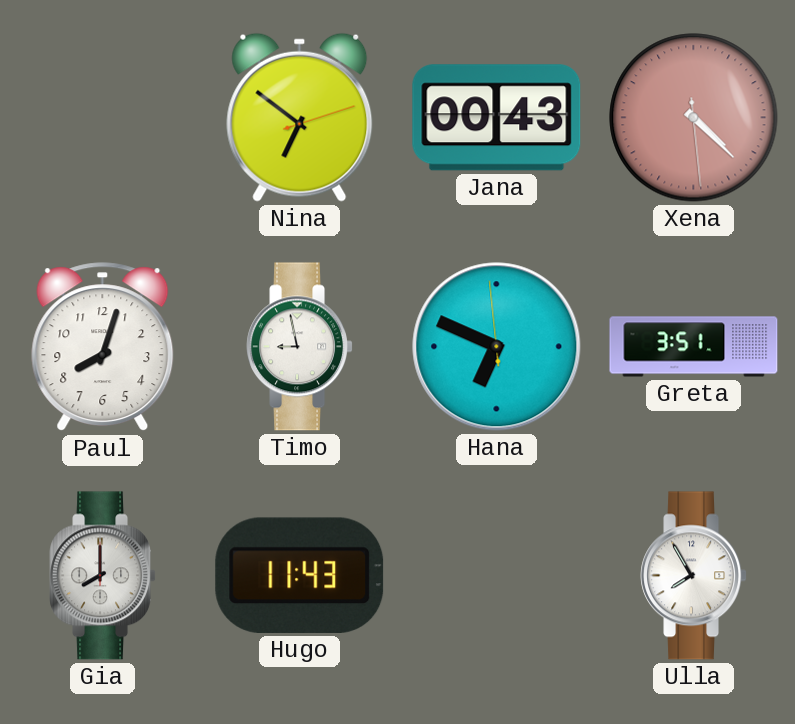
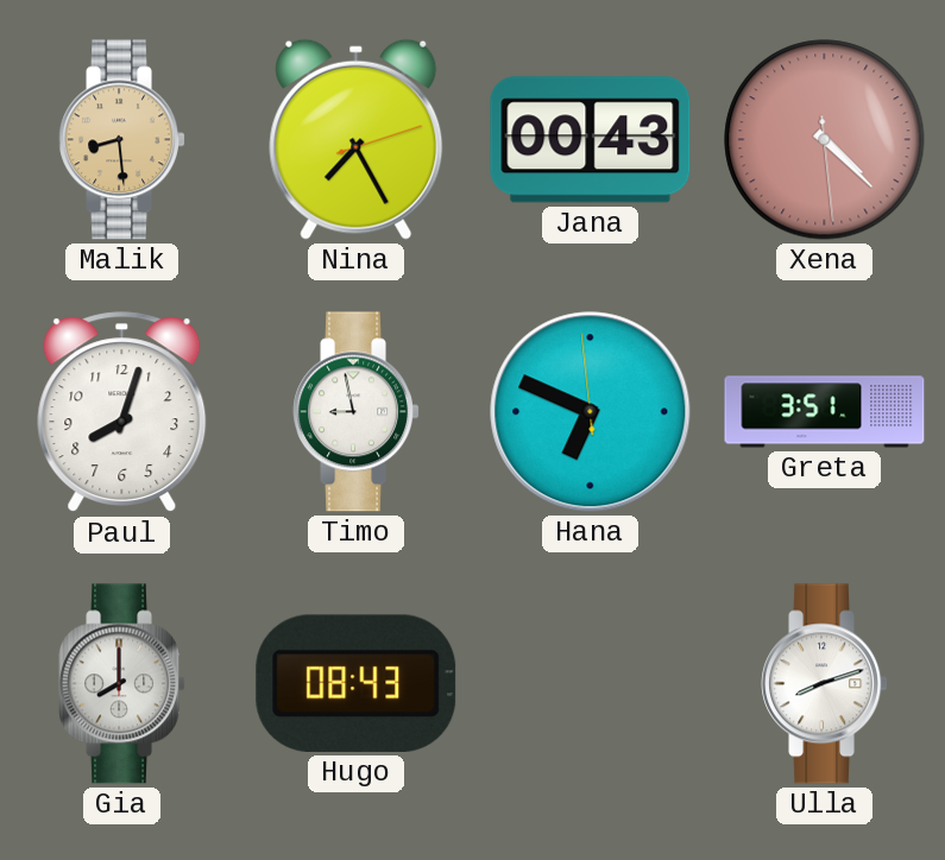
Malik: none -> 8:29
Nina: 6:51 -> 7:25
Hugo: 11:43 -> 08:43
Ulla: 7:55 -> 8:12
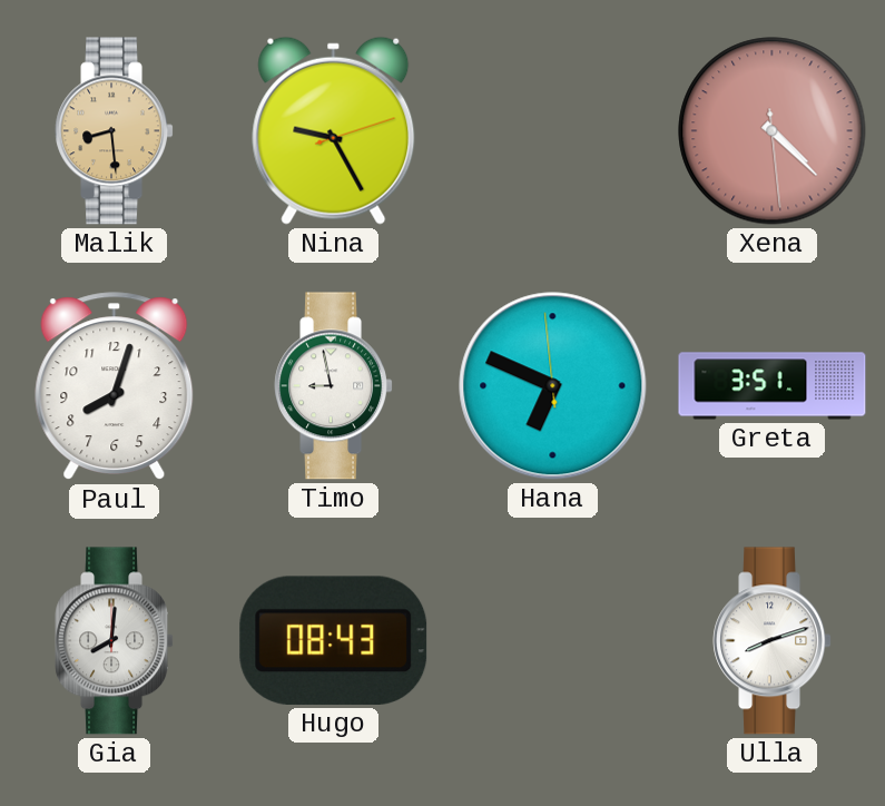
Nina: 7:25 -> 9:25
Jana: 00:43 -> none
Gia: 8:00 -> 8:01
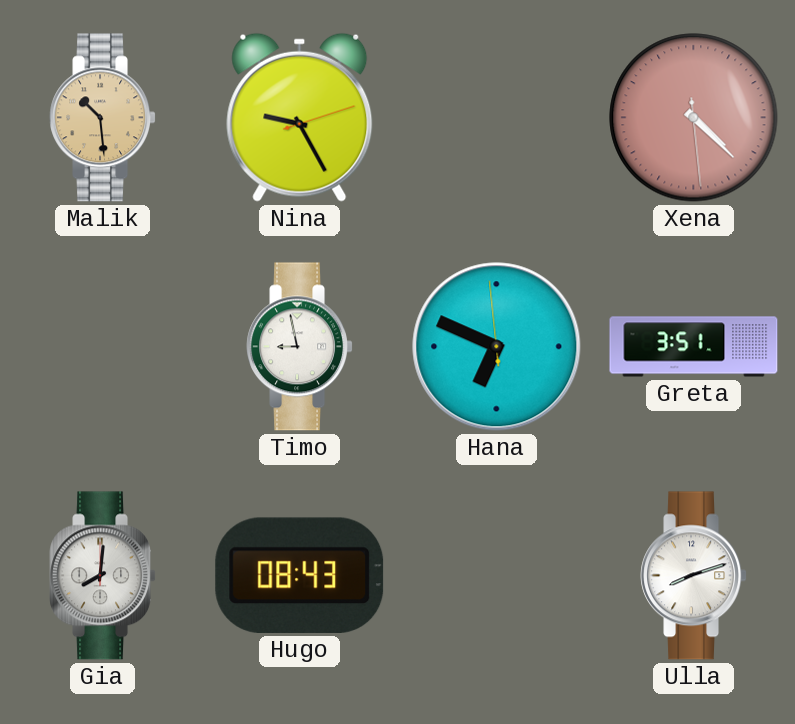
Malik: 8:29 -> 10:29
Paul: 8:03 -> none
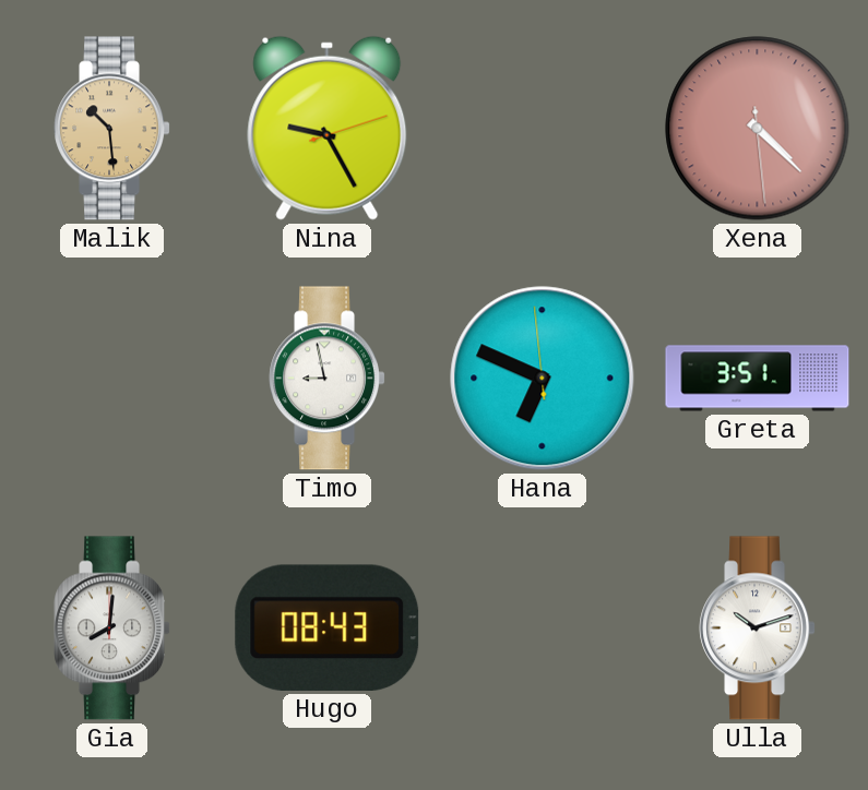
Ulla: 8:12 -> 10:12
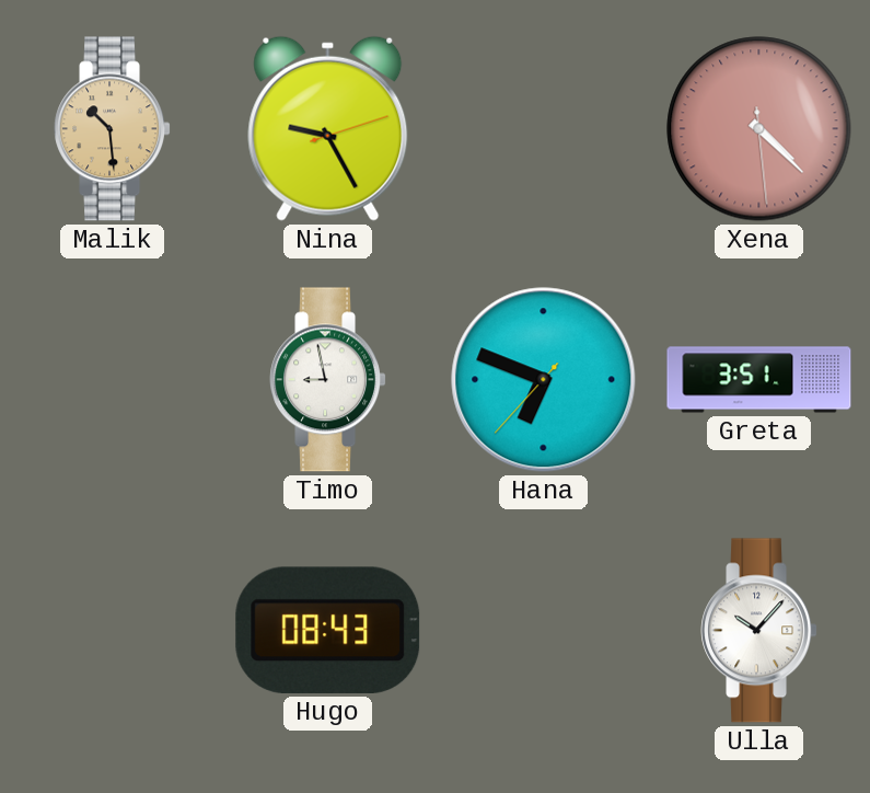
Hana: 6:48:59 -> 6:48:37
Gia: 8:01 -> none
Ulla: 10:12 -> 10:07
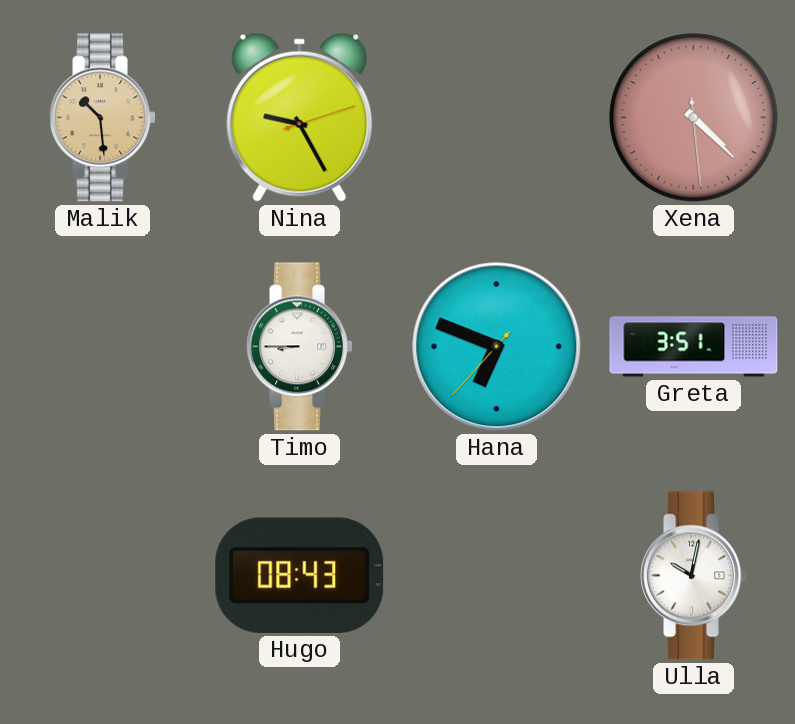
Timo: 8:58 -> 8:45
Ulla: 10:07 -> 10:02
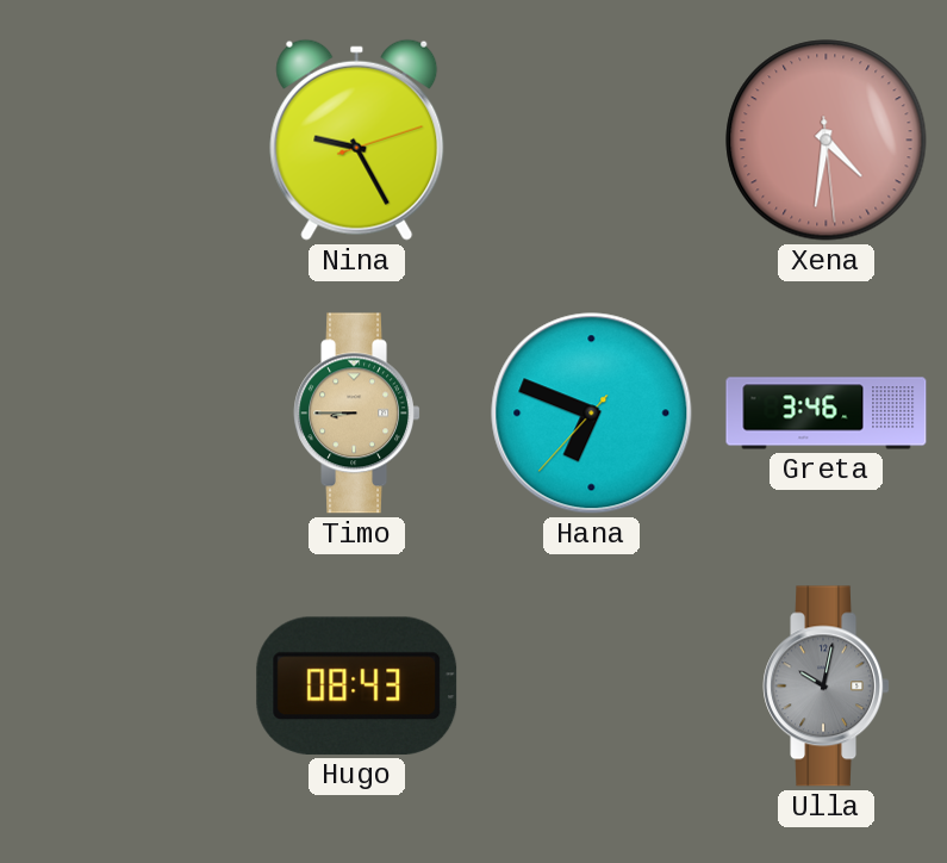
Malik: 10:29 -> none
Xena: 4:22 -> 4:31
Timo dial: white -> champagne
Greta: 3:51 -> 3:46
Ulla dial: white -> grey
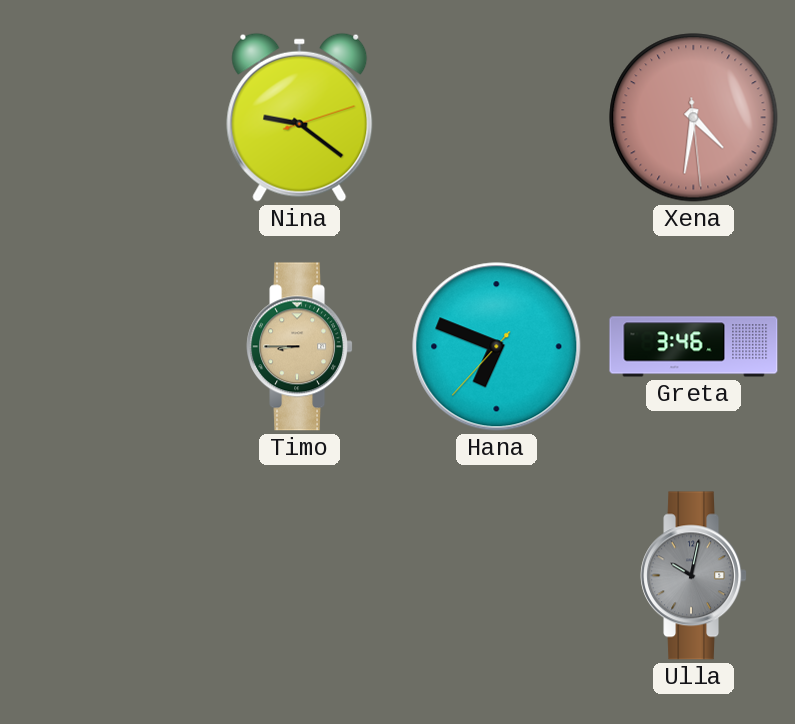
Nina: 9:25 -> 9:21
Hugo: 08:43 -> none
